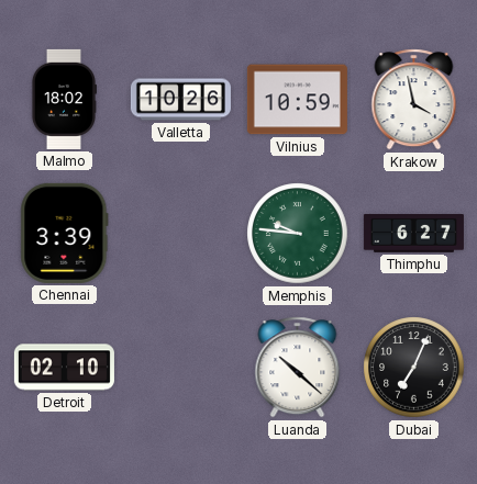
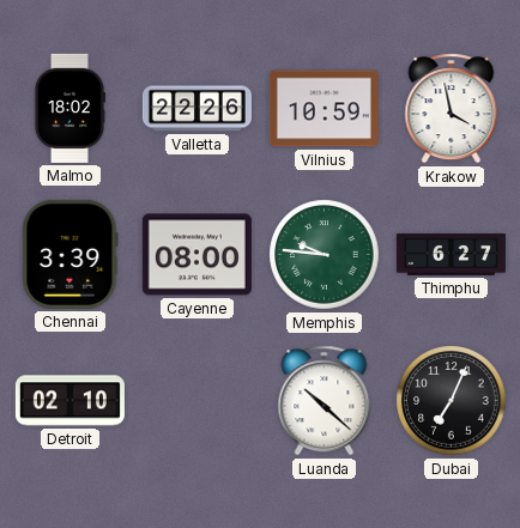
Valletta: 10:26 -> 22:26
Cayenne: none -> 08:00
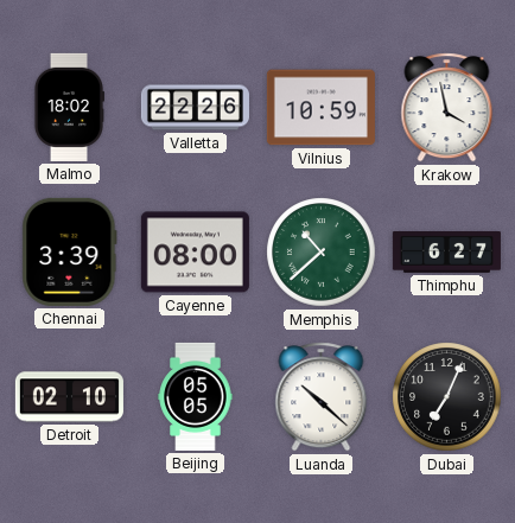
Memphis: 9:46 -> 10:38
Beijing: none -> 05:05
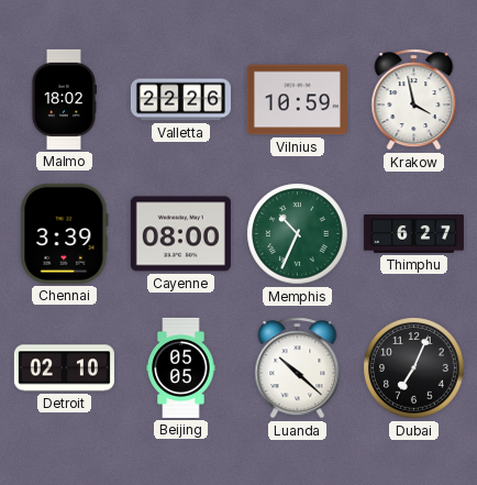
Memphis: 10:38 -> 10:34
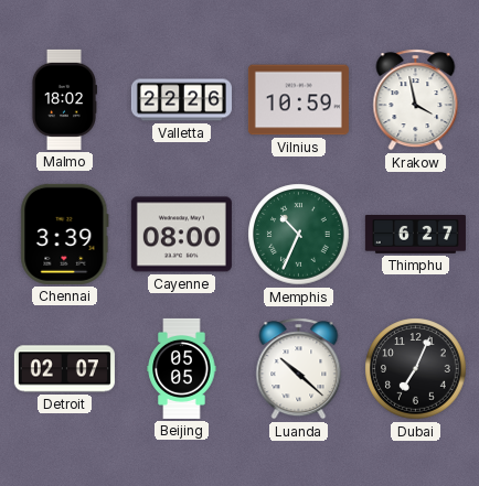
Detroit: 02:10 -> 02:07
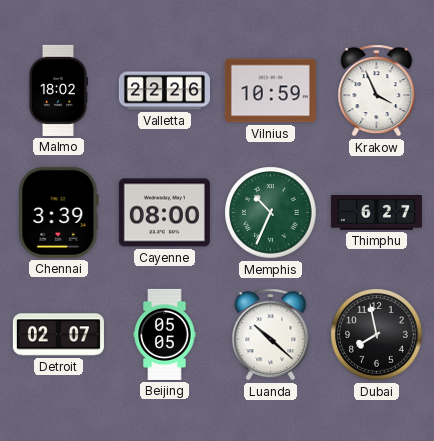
Krakow: 3:58 -> 3:56
Dubai: 7:04 -> 7:58
